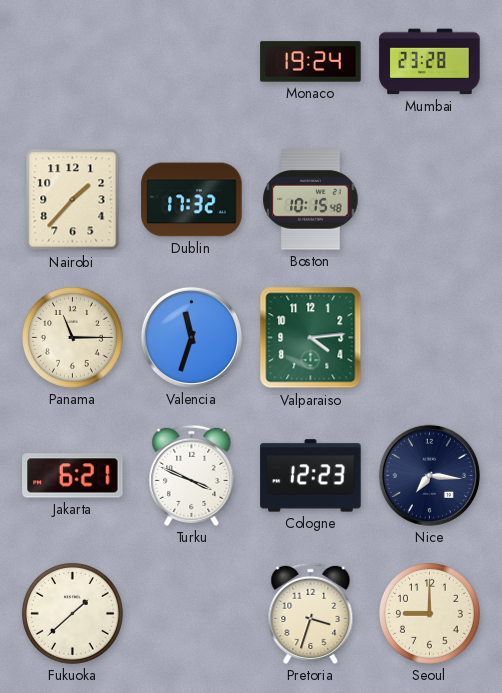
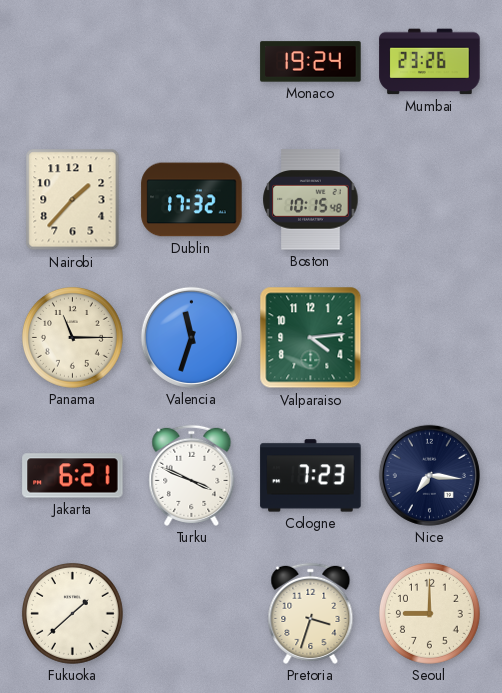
Mumbai: 23:28 -> 23:26
Cologne: 12:23 -> 7:23
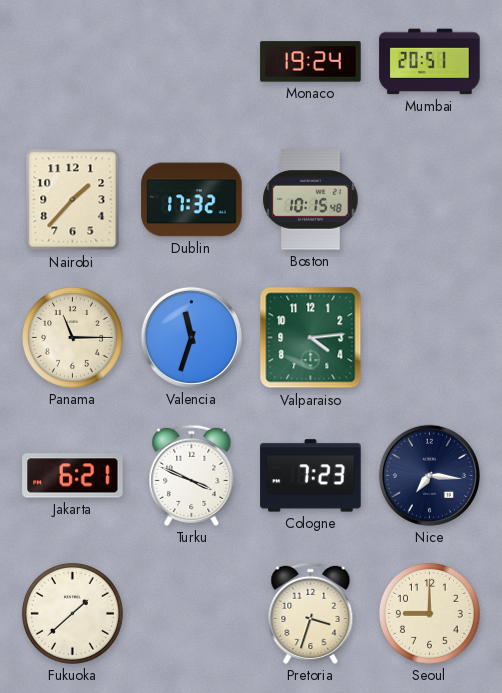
Mumbai: 23:26 -> 20:51
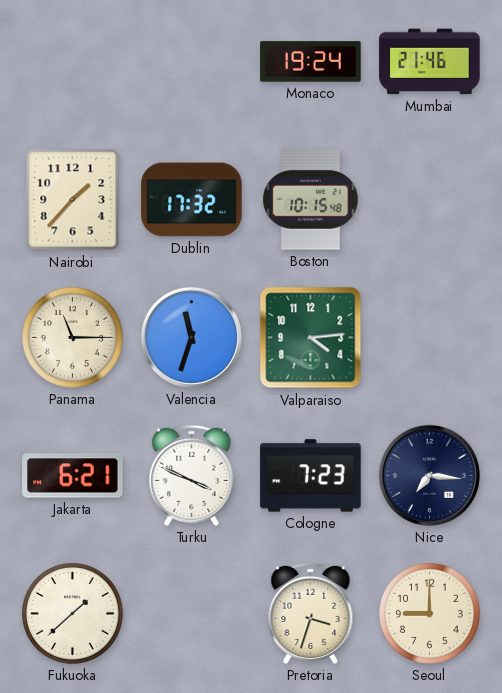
Mumbai: 20:51 -> 21:46
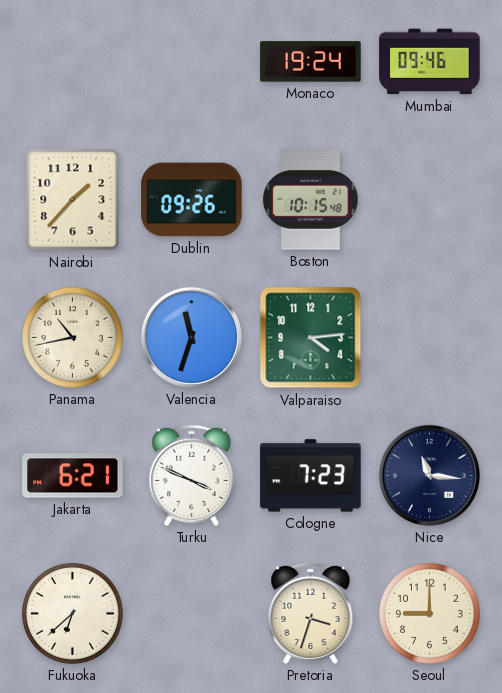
Mumbai: 21:46 -> 09:46
Dublin: 17:32 -> 09:26
Panama: 11:15 -> 10:43
Nice: 7:16 -> 11:16
Fukuoka: 1:38 -> 6:38
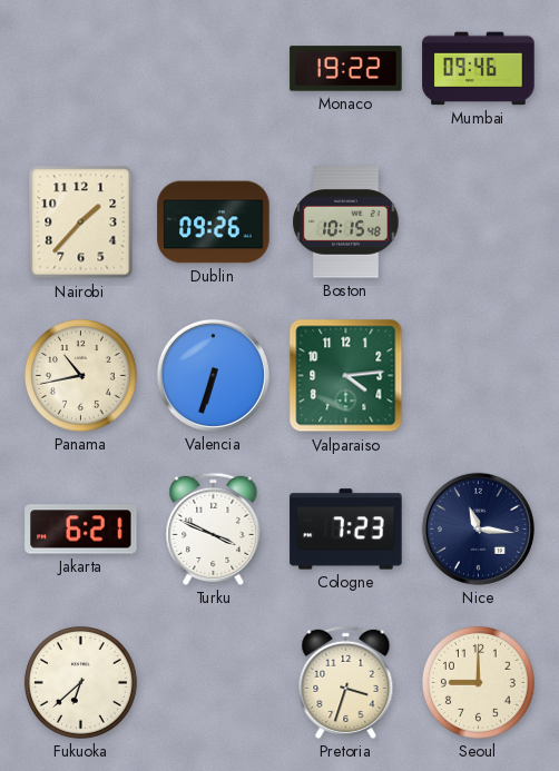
Monaco: 19:24 -> 19:22
Valencia: 11:33 -> 6:33
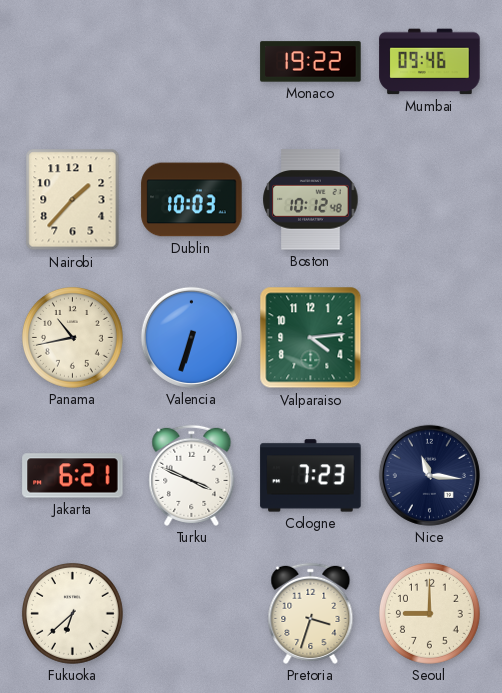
Dublin: 09:26 -> 10:03
Boston: 10:15 -> 10:12
